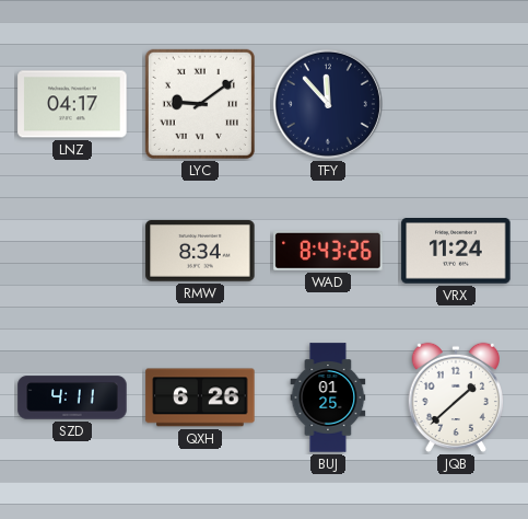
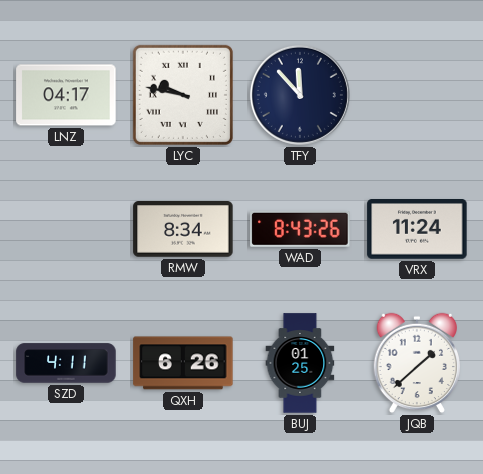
LYC: 9:09 -> 9:47
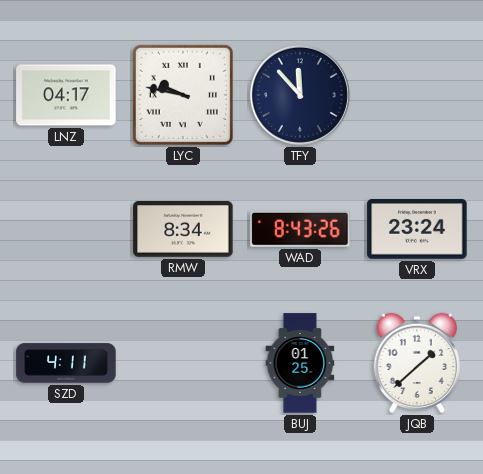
VRX: 11:24 -> 23:24
QXH: 6:26 -> none
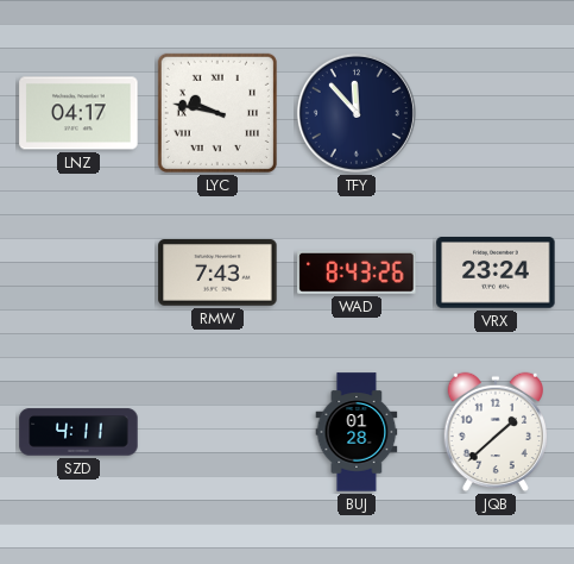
RMW: 8:34 -> 7:43
BUJ: 01:25 -> 01:28
